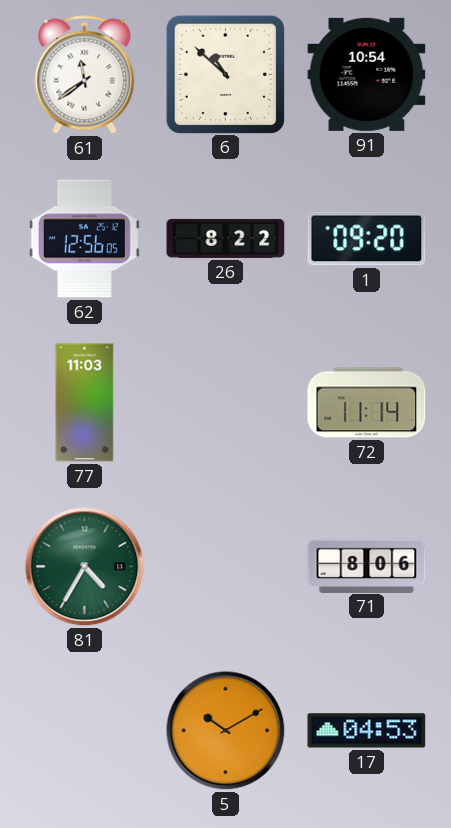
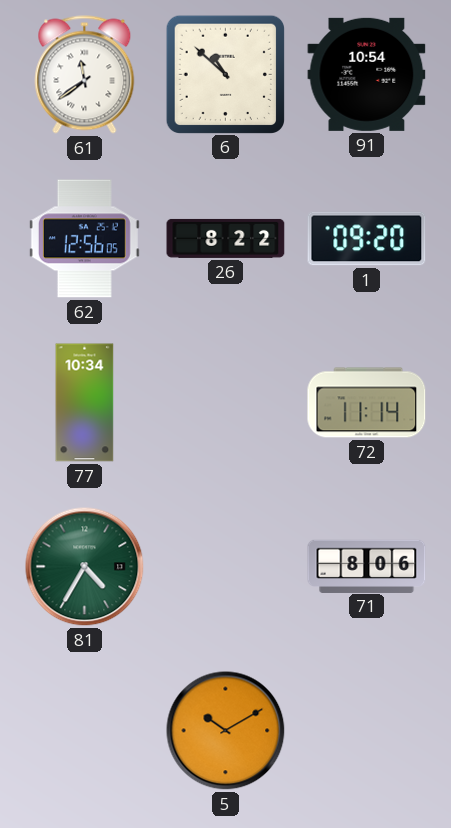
77: 11:03 -> 10:34
17: 04:53 -> none
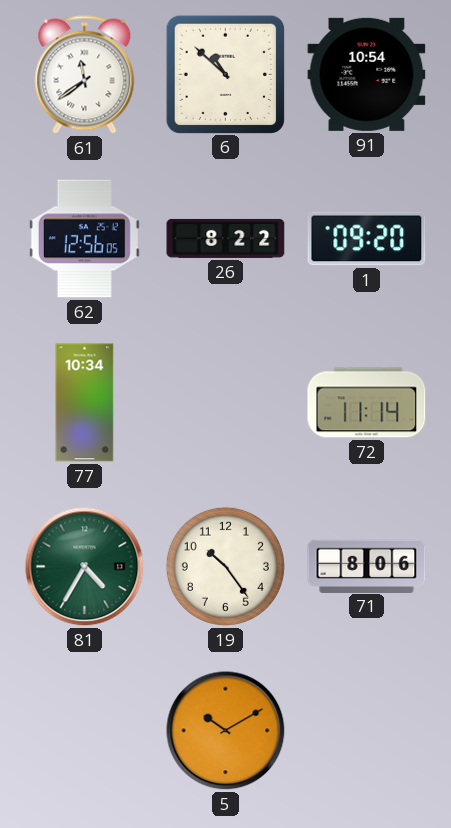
19: none -> 10:24
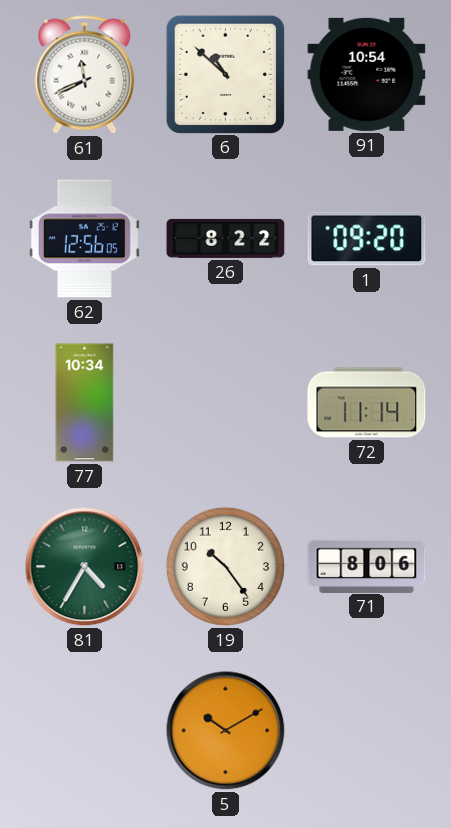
61: 11:39 -> 11:41
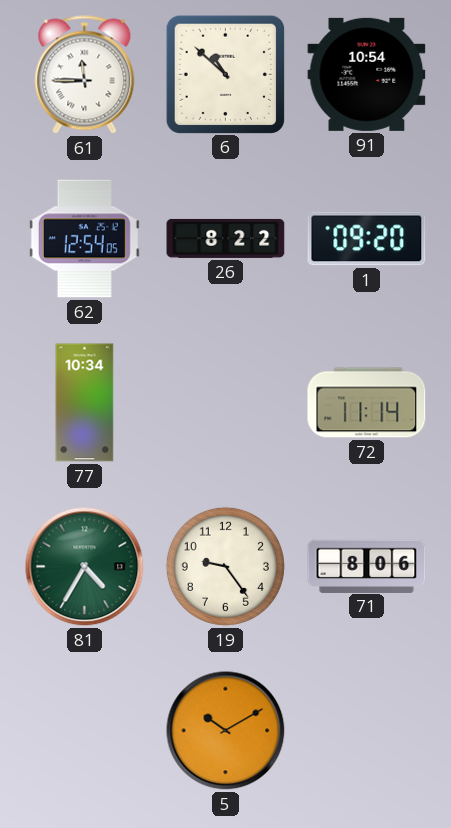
61: 11:41 -> 11:45
62: 12:56 -> 12:54
19: 10:24 -> 9:24
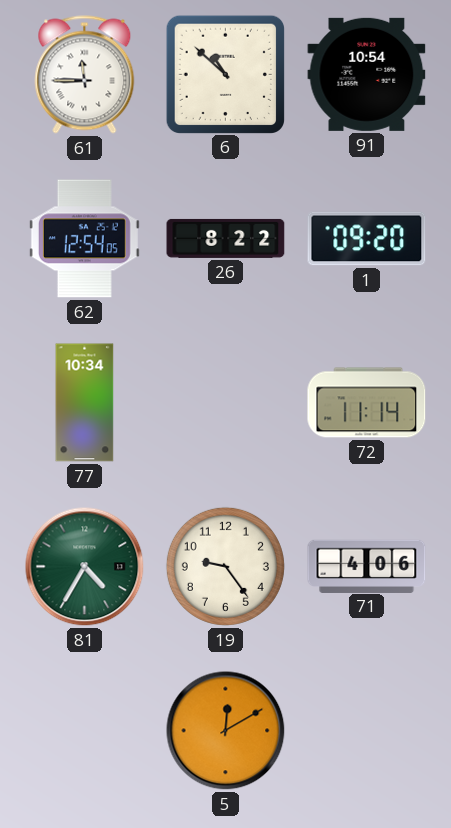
71: 8:06 -> 4:06
5: 10:10 -> 12:10
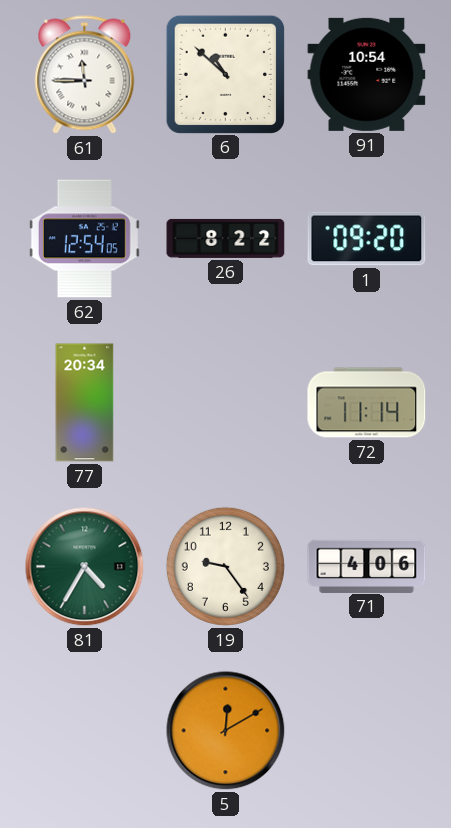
77: 10:34 -> 20:34
